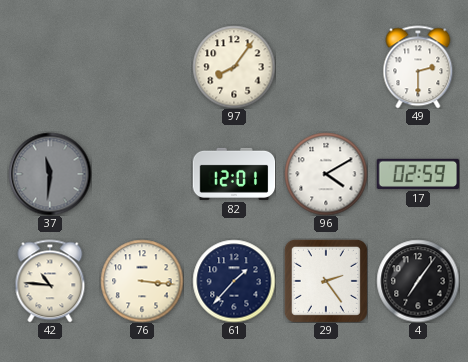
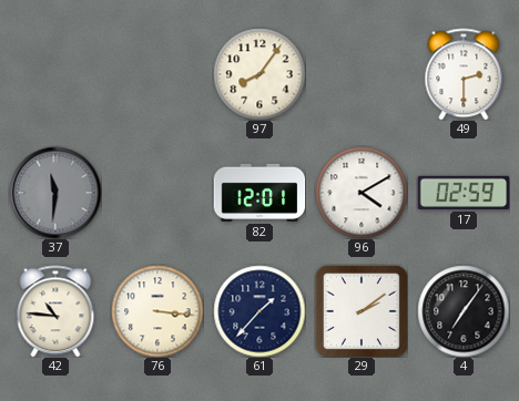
29: 2:24 -> 2:09
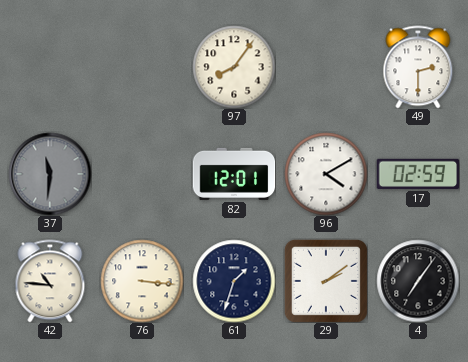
61: 1:37 -> 1:33
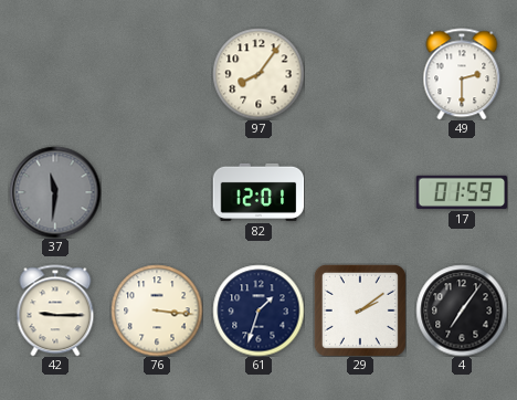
96: 4:10 -> none
17: 02:59 -> 01:59
42: 10:46 -> 9:15
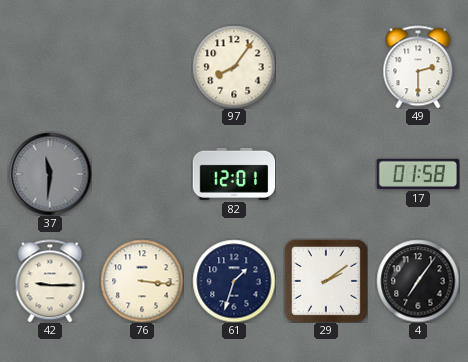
17: 01:59 -> 01:58
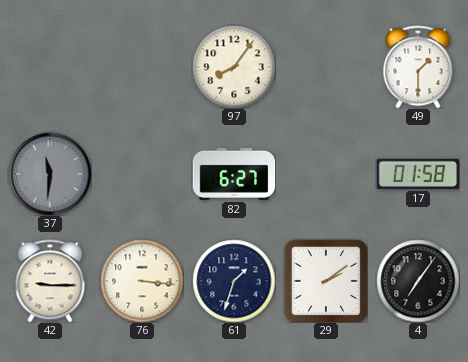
49: 2:30 -> 1:30
82: 12:01 -> 6:27
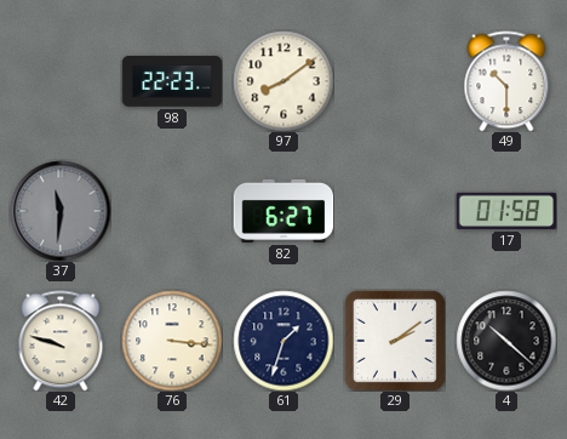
98: none -> 22:23
97: 8:06 -> 8:09
49: 1:30 -> 10:30
42: 9:15 -> 9:48
4: 7:06 -> 10:22
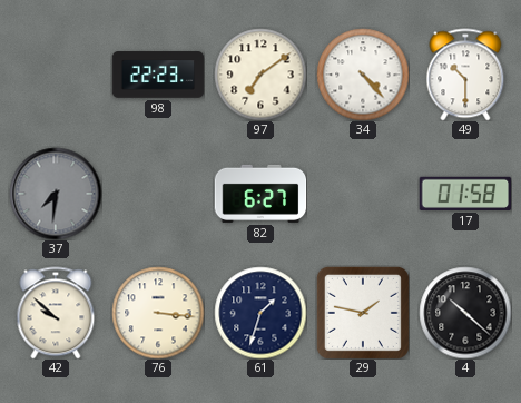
97: 8:09 -> 7:09
34: none -> 4:23
37: 11:31 -> 7:31
42: 9:48 -> 9:52
29: 2:09 -> 1:47
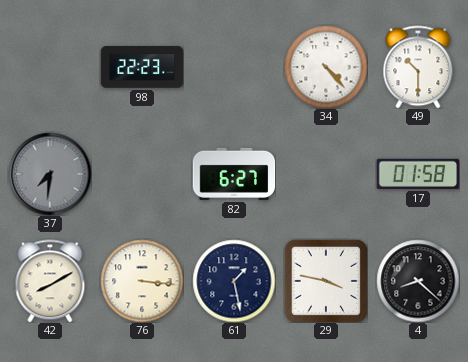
97: 7:09 -> none
42: 9:52 -> 8:10
61: 1:33 -> 1:28
29: 1:47 -> 3:47
4: 10:22 -> 8:22
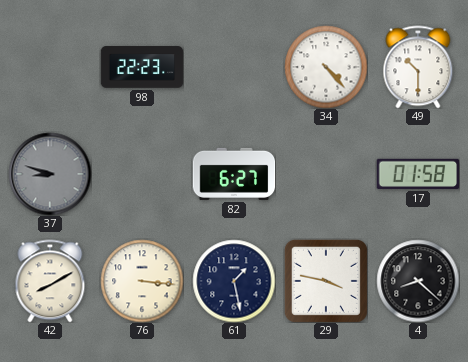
37: 7:31 -> 8:48
